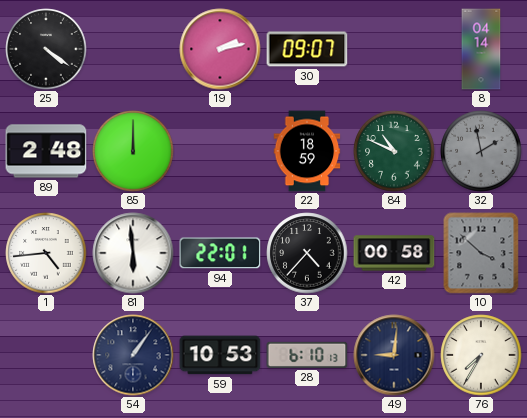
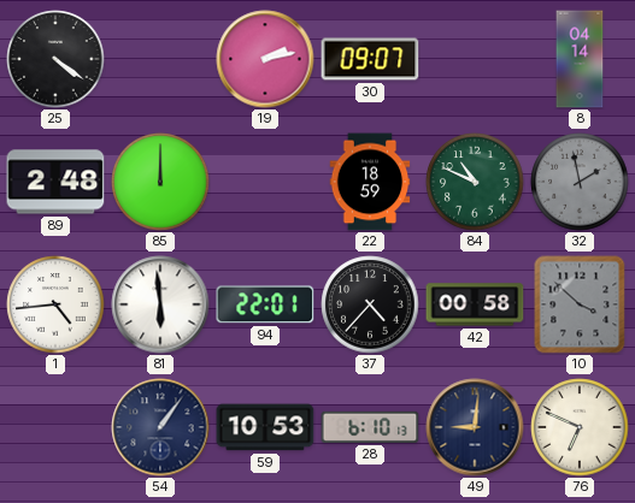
76: 7:35 -> 6:49
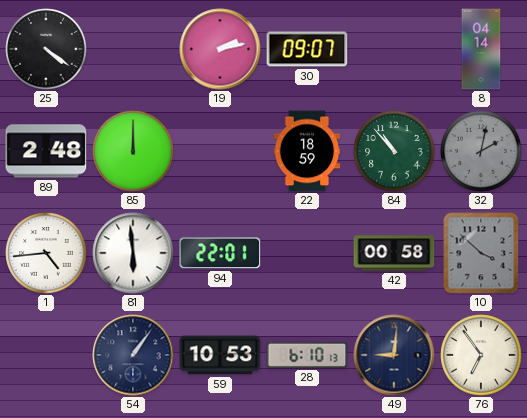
84: 10:49 -> 10:53
32: 1:58 -> 2:02
37: 4:37 -> none
76: 6:49 -> 6:54
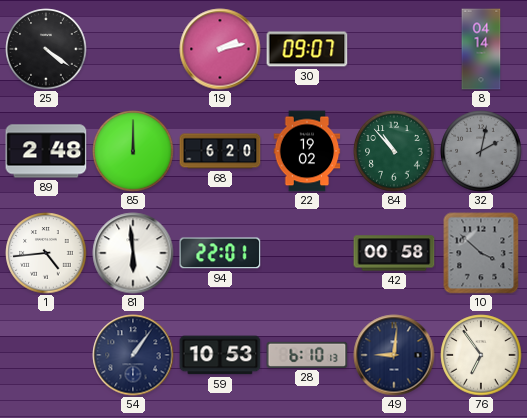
68: none -> 6:20
22: 18:59 -> 19:02
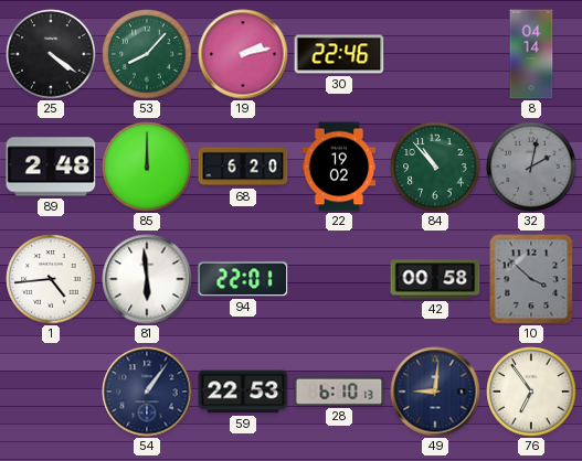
53: none -> 8:07
30: 09:07 -> 22:46
59: 10:53 -> 22:53
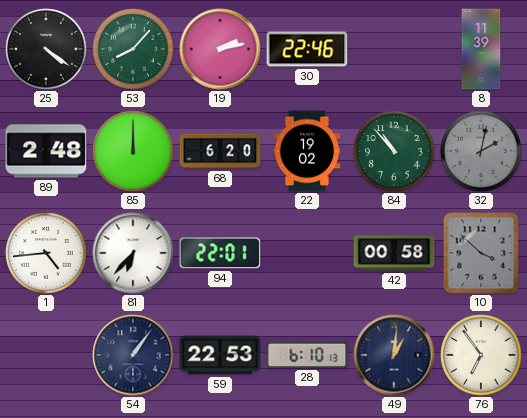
8: 04:14 -> 11:39
81: 5:59 -> 6:37
49: 9:01 -> 1:01
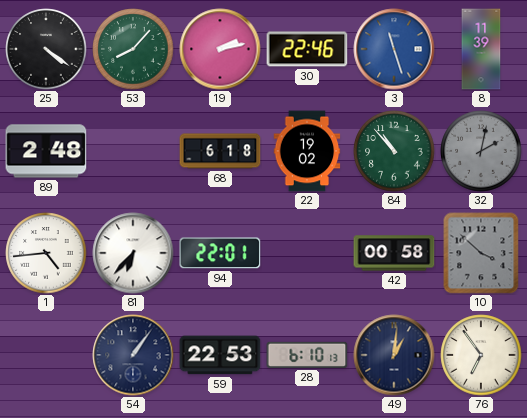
3: none -> 11:27
85: 12:00 -> none
68: 6:20 -> 6:18
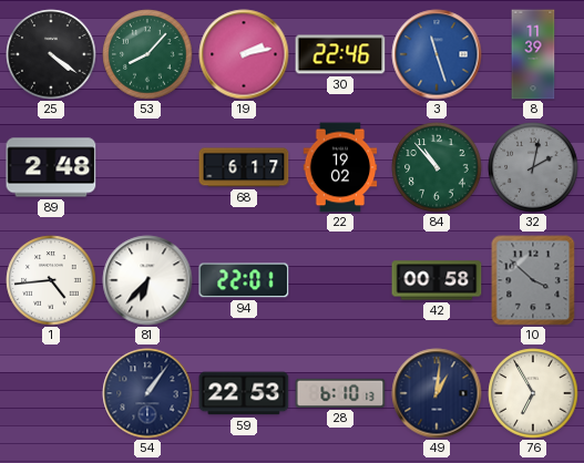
68: 6:18 -> 6:17
76: 6:54 -> 6:55
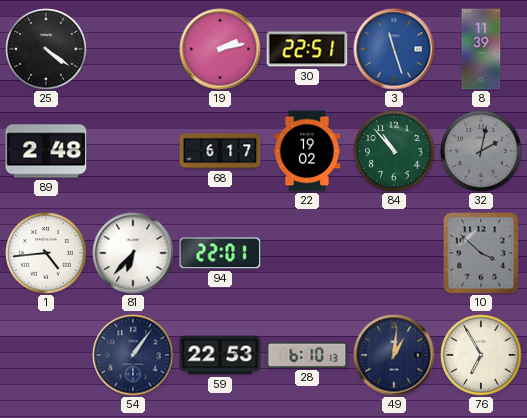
53: 8:07 -> none
30: 22:46 -> 22:51
42: 00:58 -> none
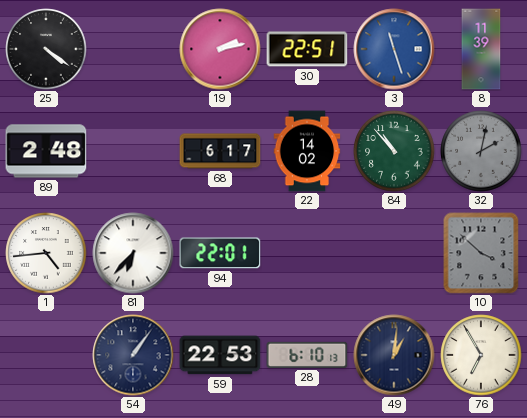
22: 19:02 -> 14:02
